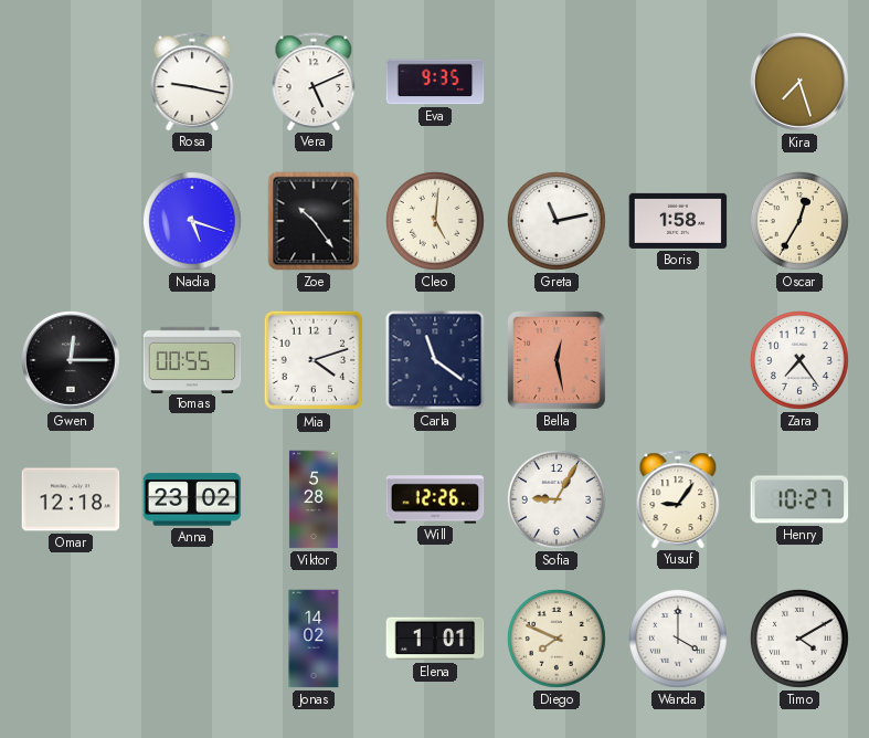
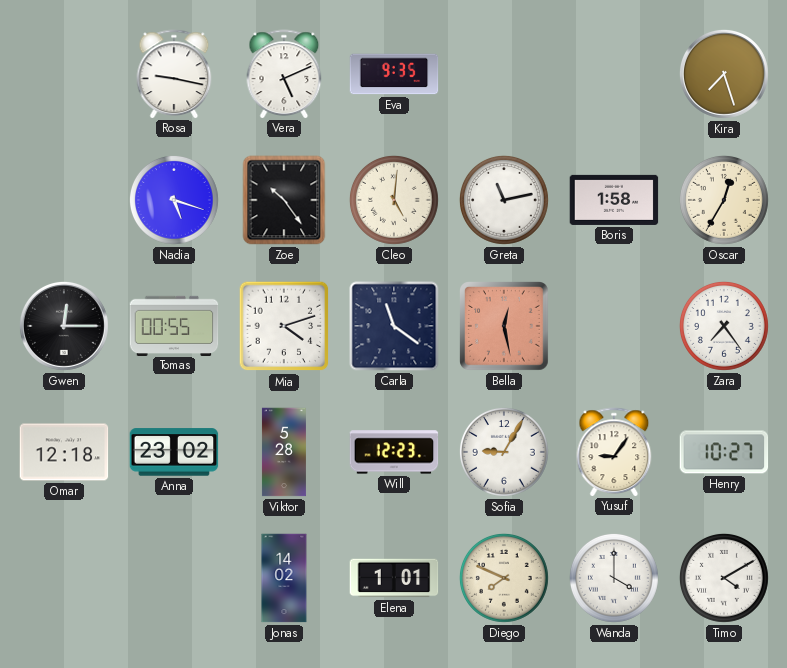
Will: 12:26 -> 12:23
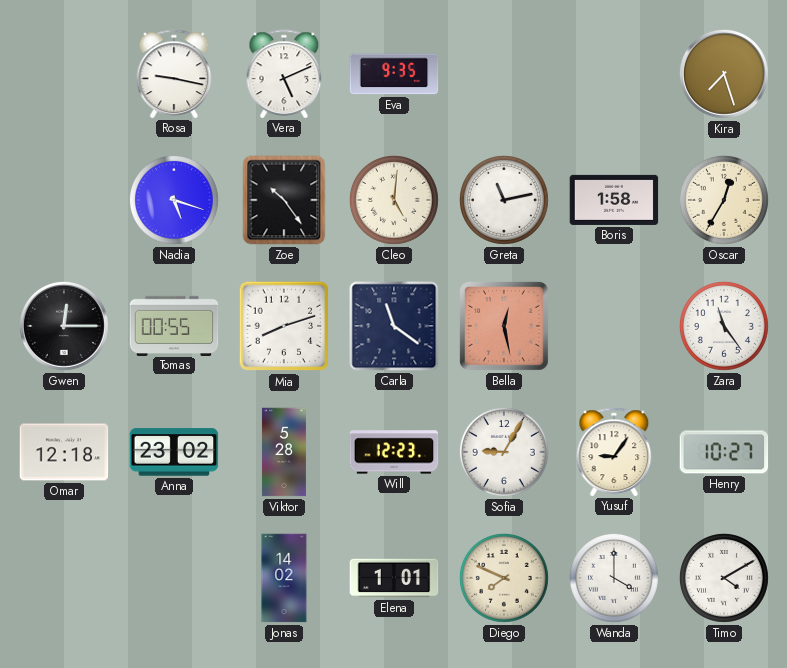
Mia: 4:12 -> 8:12
Zara: 7:24 -> 11:24
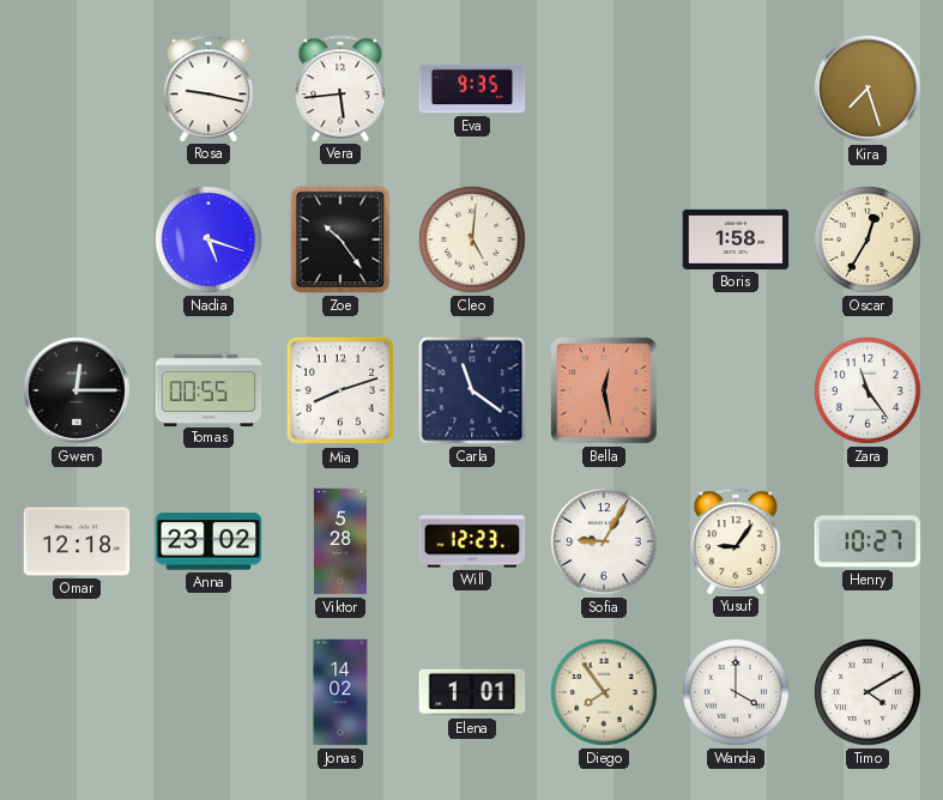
Vera: 5:11 -> 5:44
Greta: 11:13 -> none
Diego: 7:49 -> 7:54
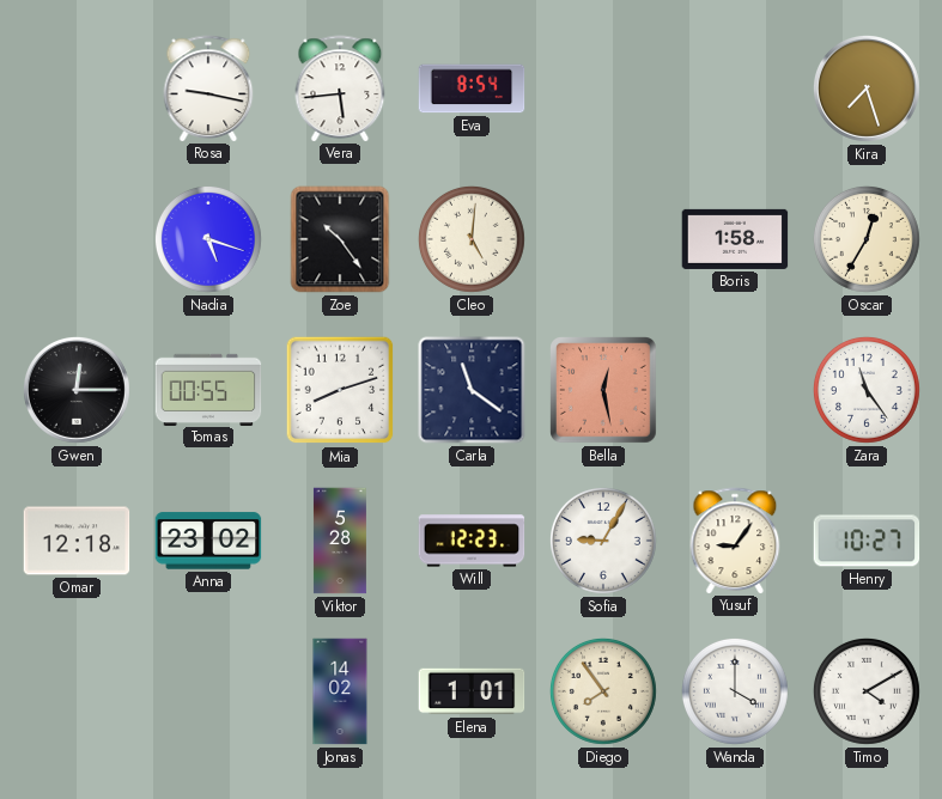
Eva: 9:35 -> 8:54
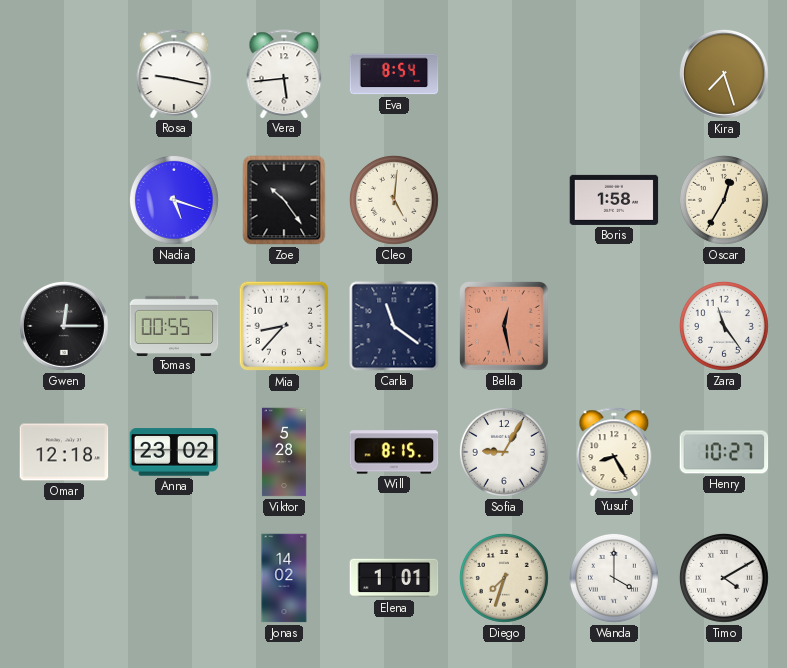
Mia: 8:12 -> 8:37
Will: 12:23 -> 8:15
Yusuf: 9:06 -> 8:25
Diego: 7:54 -> 7:33
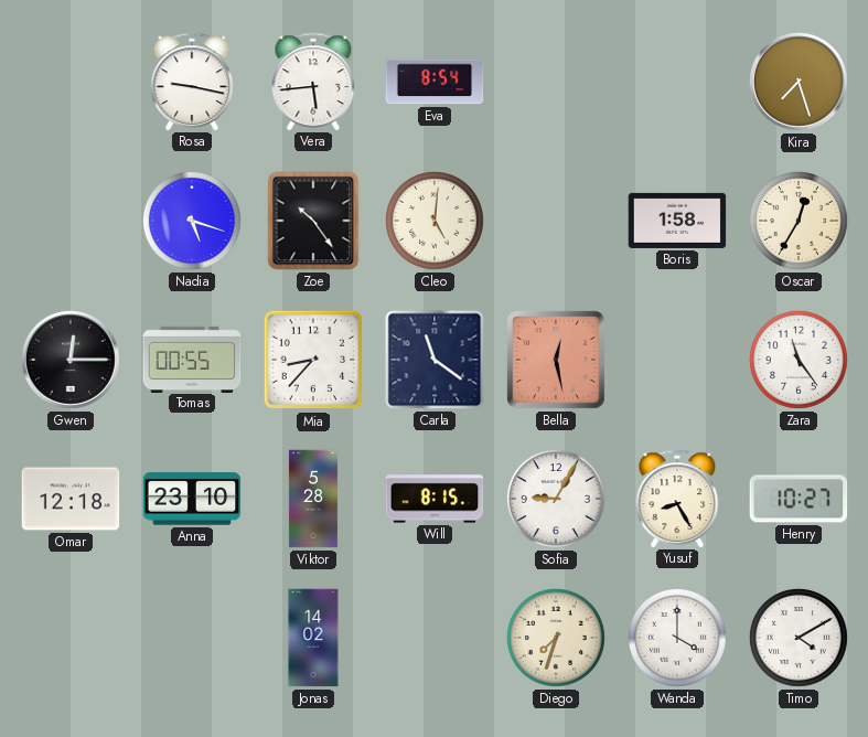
Anna: 23:02 -> 23:10
Elena: 1:01 -> none
